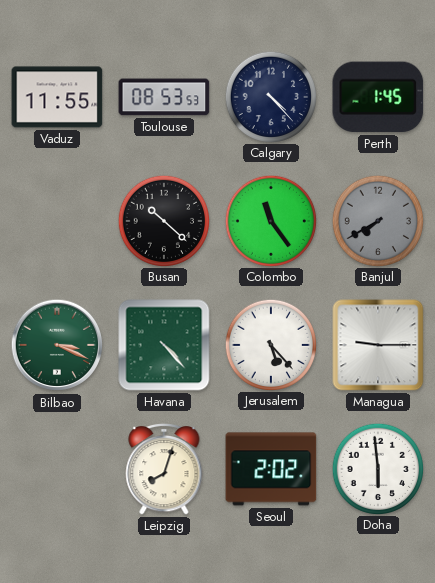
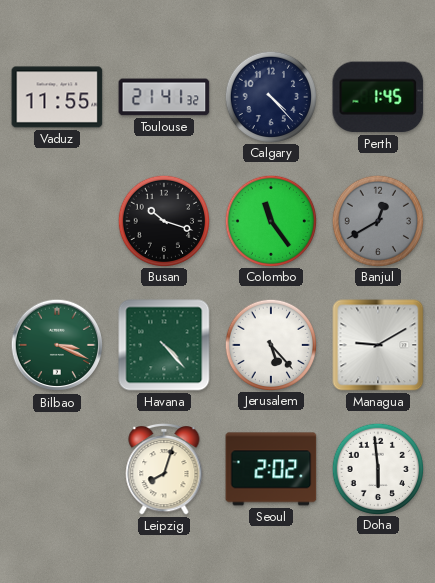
Toulouse: 08:53 -> 21:41
Busan: 10:22 -> 10:18
Banjul: 7:40 -> 12:40
Managua: 9:15 -> 9:10
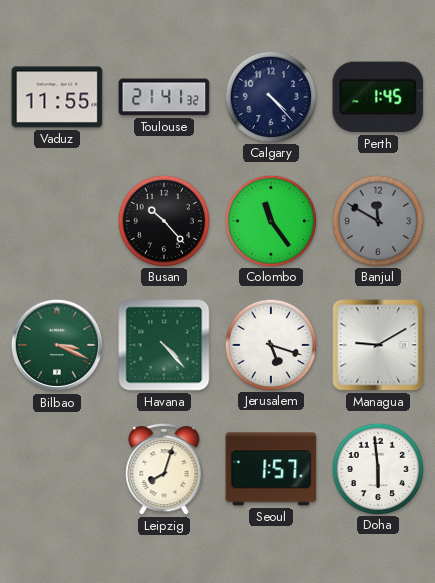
Busan: 10:18 -> 10:23
Banjul: 12:40 -> 11:50
Jerusalem: 5:23 -> 5:18
Seoul: 2:02 -> 1:57
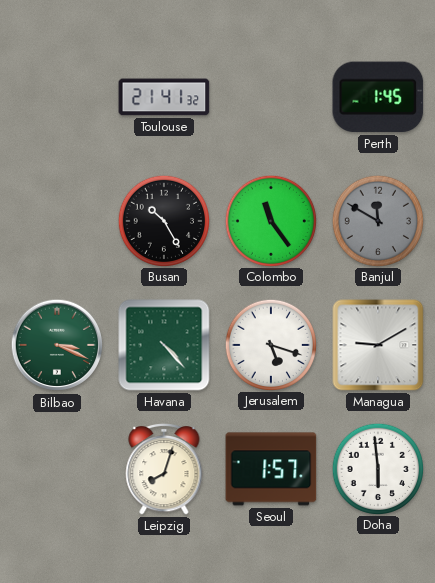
Vaduz: 11:55 -> none
Calgary: 4:23 -> none
Busan: 10:23 -> 10:25
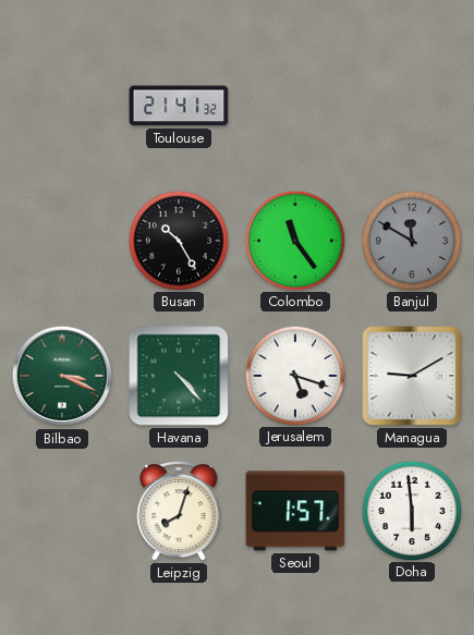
Perth: 1:45 -> none
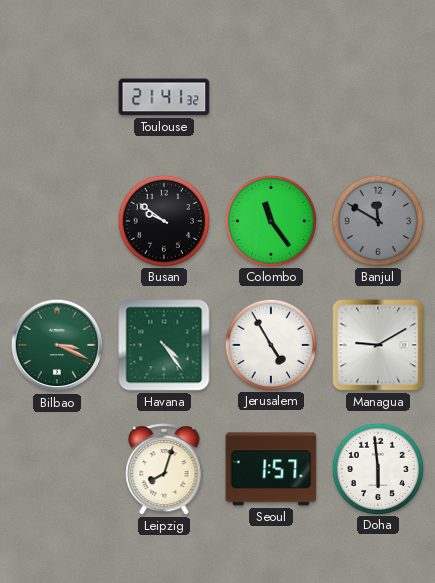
Busan: 10:25 -> 9:51
Havana: 4:23 -> 4:24
Jerusalem: 5:18 -> 4:55
